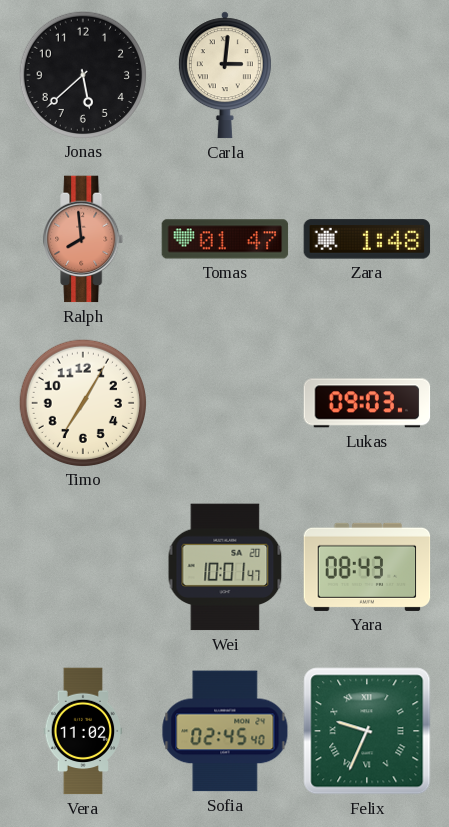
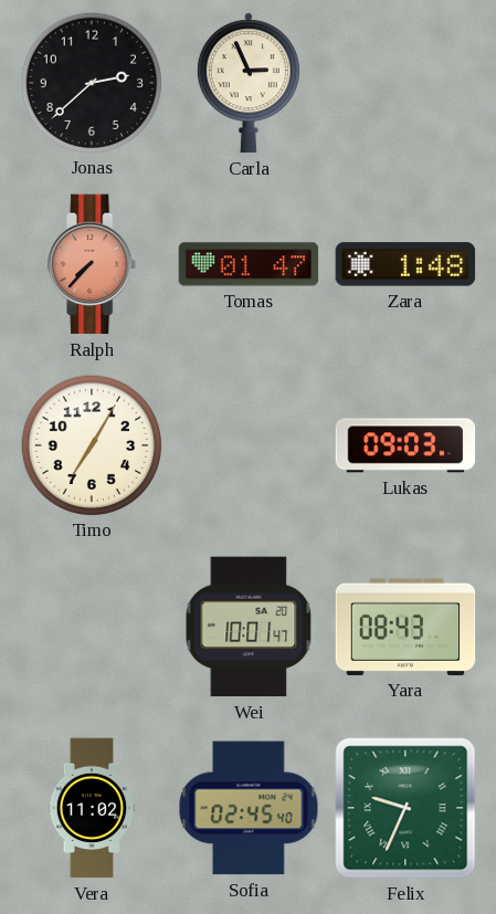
Jonas: 5:38 -> 2:38
Carla: 3:01 -> 2:56
Ralph: 7:59 -> 7:37
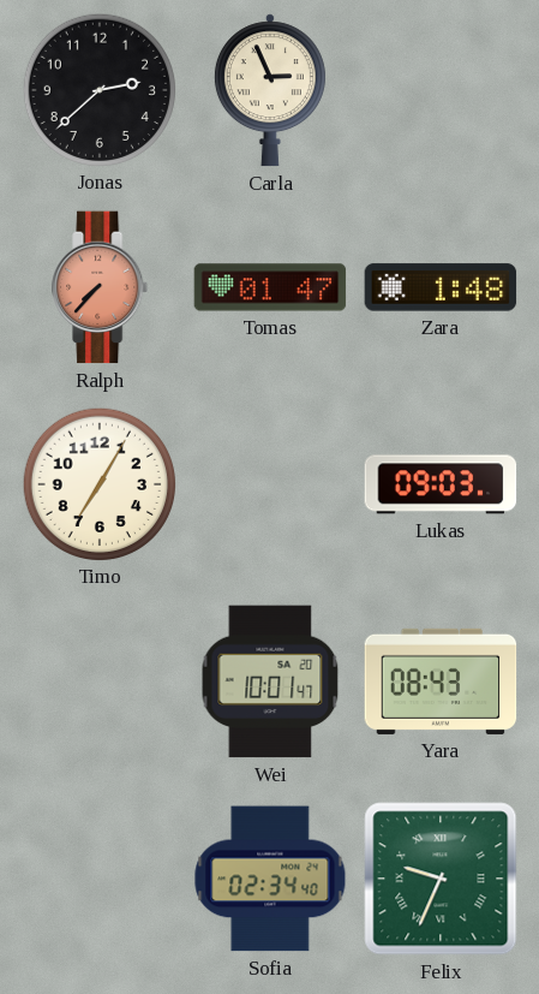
Vera: 11:02 -> none
Sofia: 02:45 -> 02:34
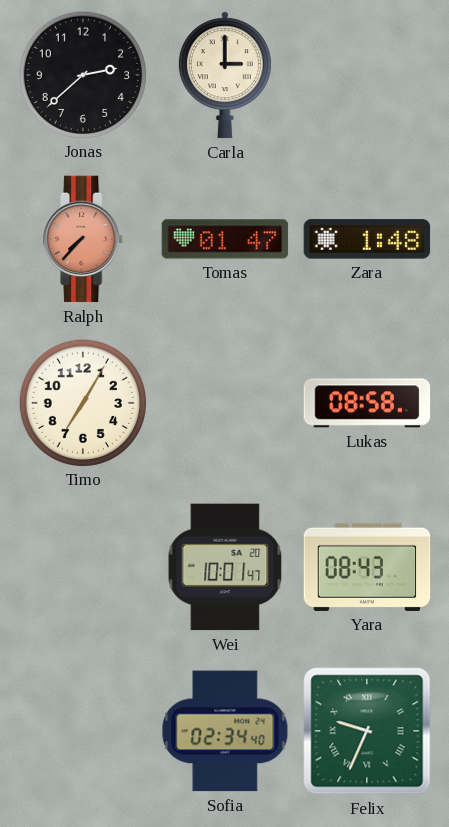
Carla: 2:56 -> 3:00
Lukas: 09:03 -> 08:58
